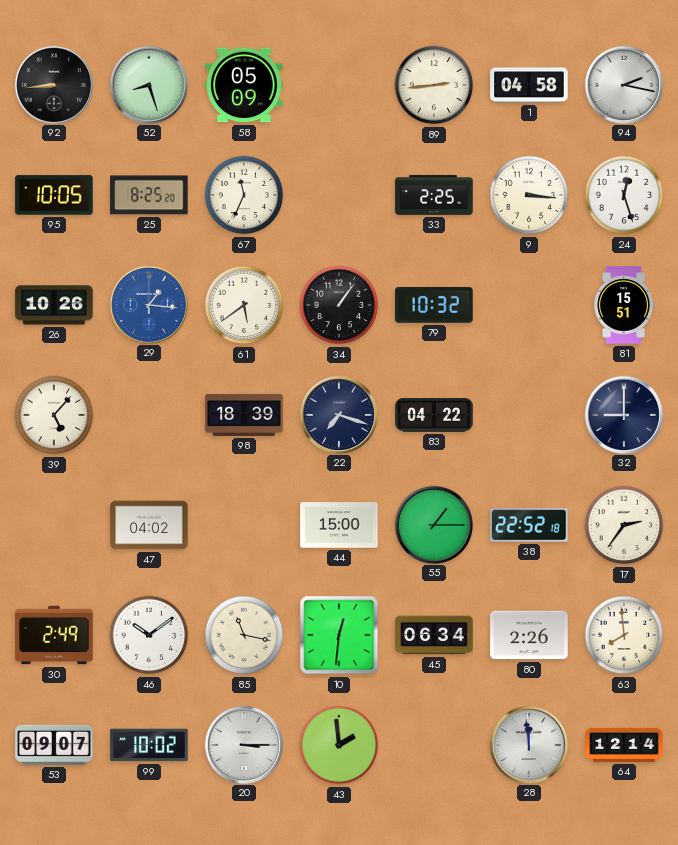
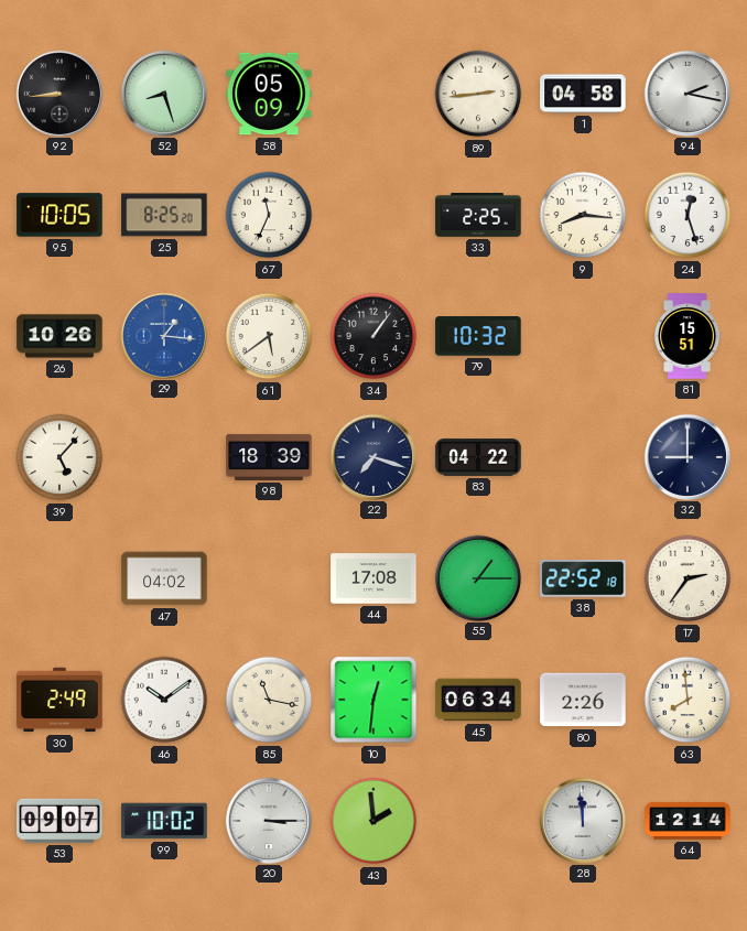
9: 3:16 -> 8:16
44: 15:00 -> 17:08
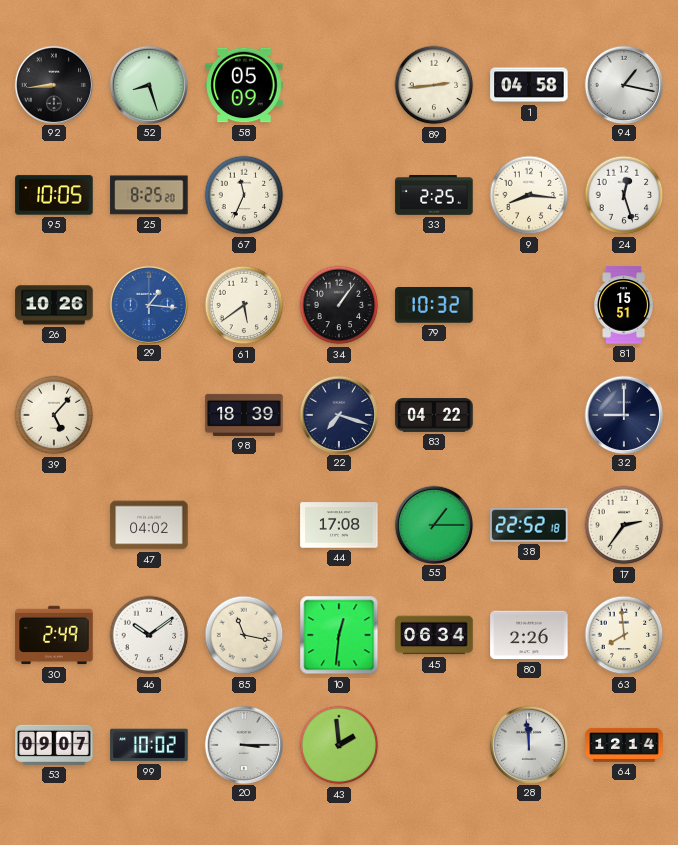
94: 2:17 -> 1:17
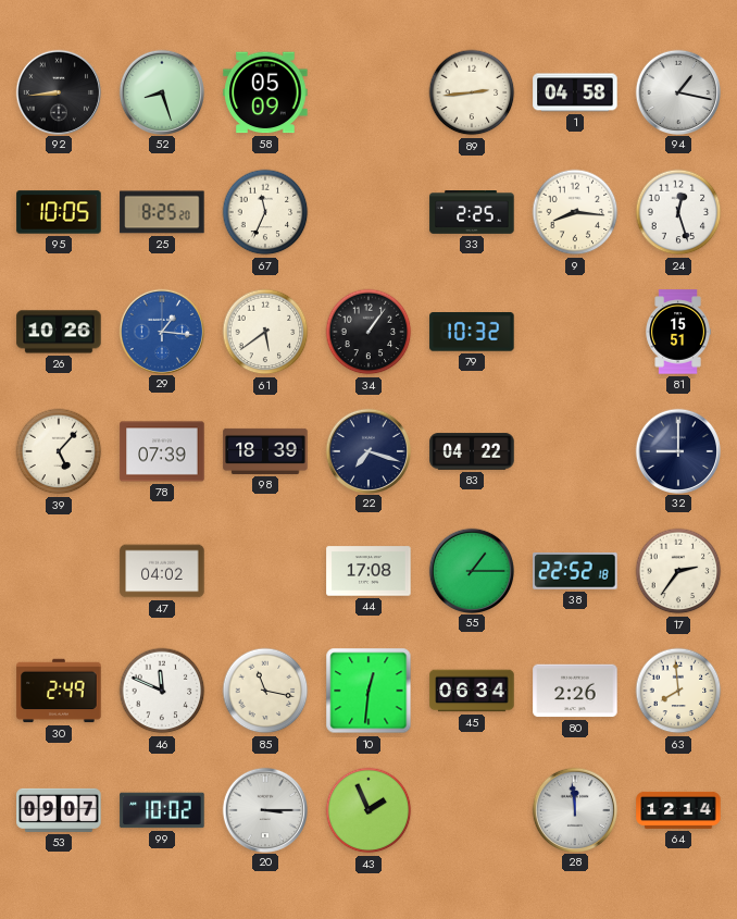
78: none -> 07:39
46: 10:09 -> 11:49
43: 1:59 -> 1:56
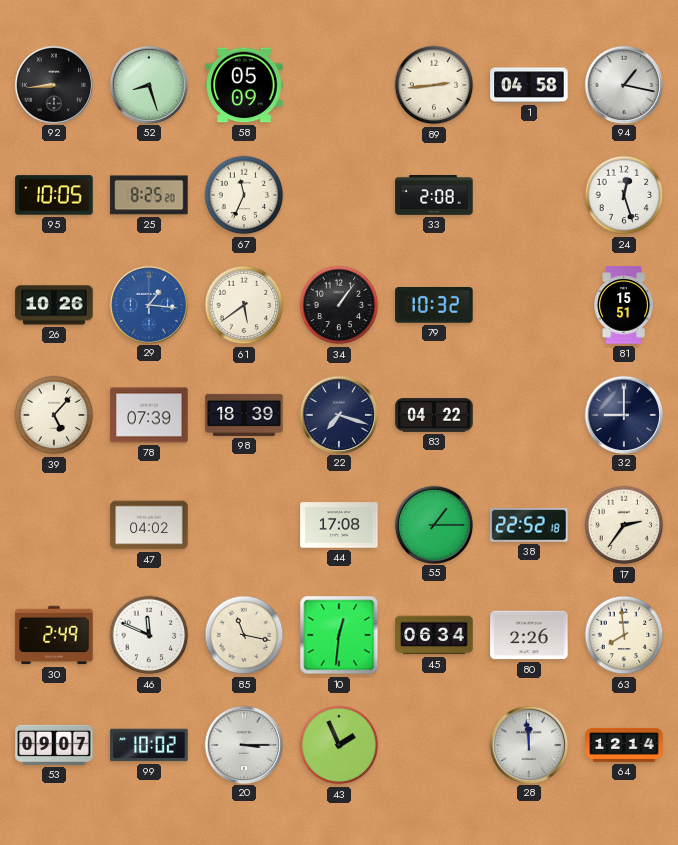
33: 2:25 -> 2:08
9: 8:16 -> none
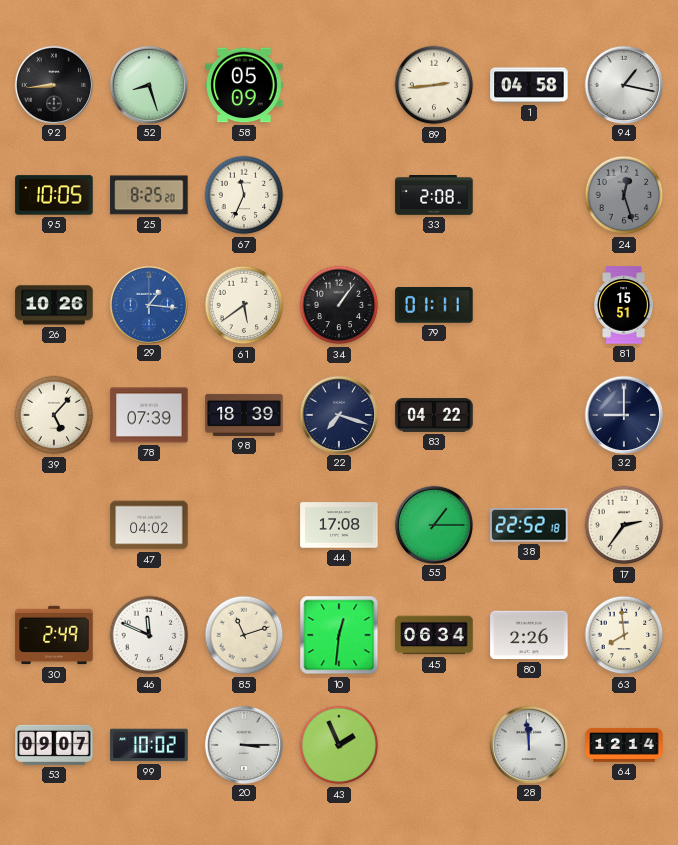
24 dial: white -> grey
79: 10:32 -> 01:11
85: 11:17 -> 11:12
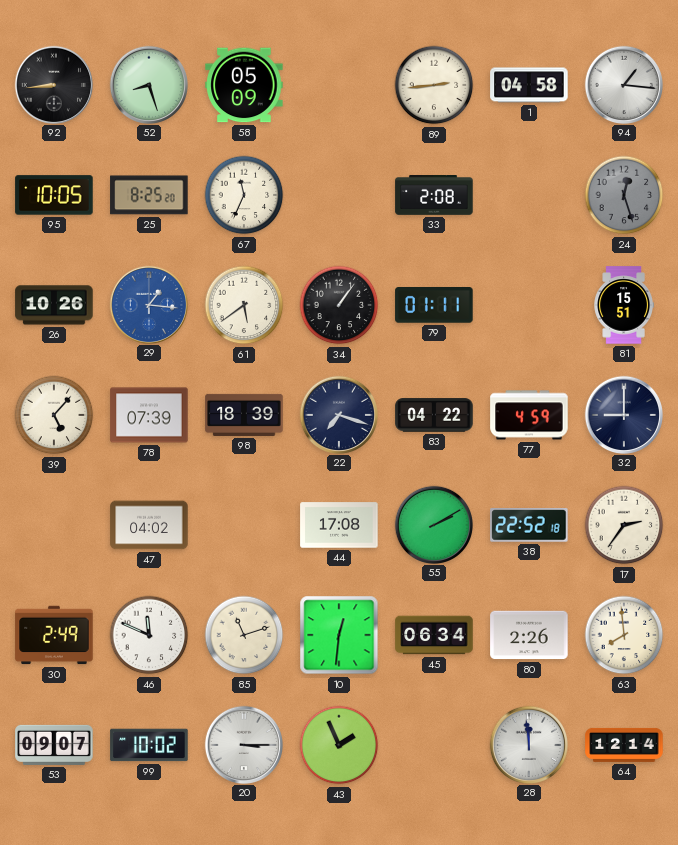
94: 1:17 -> 1:16
77: none -> 4:59
55: 1:15 -> 2:10
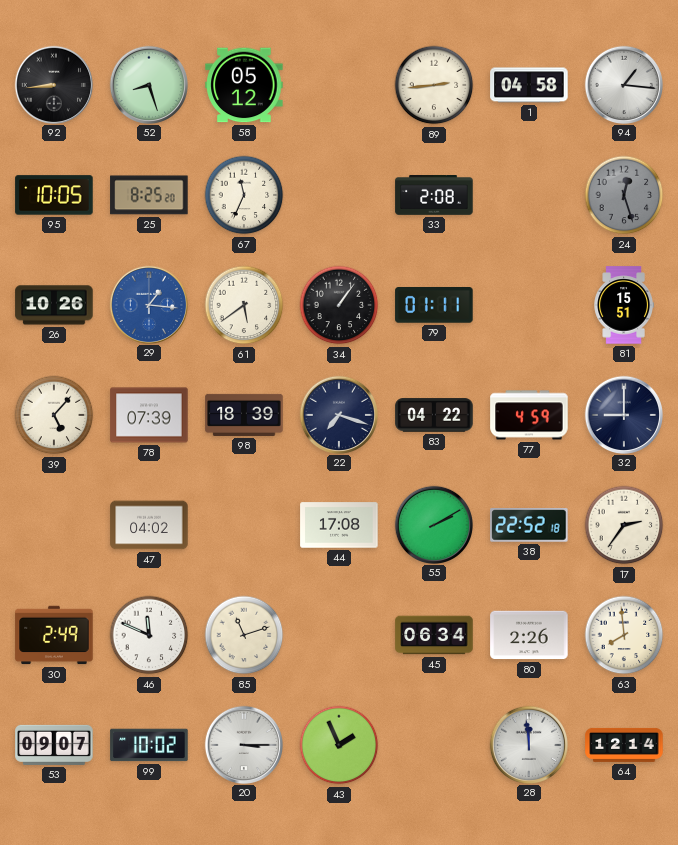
58: 05:09 -> 05:12
10: 12:31 -> none
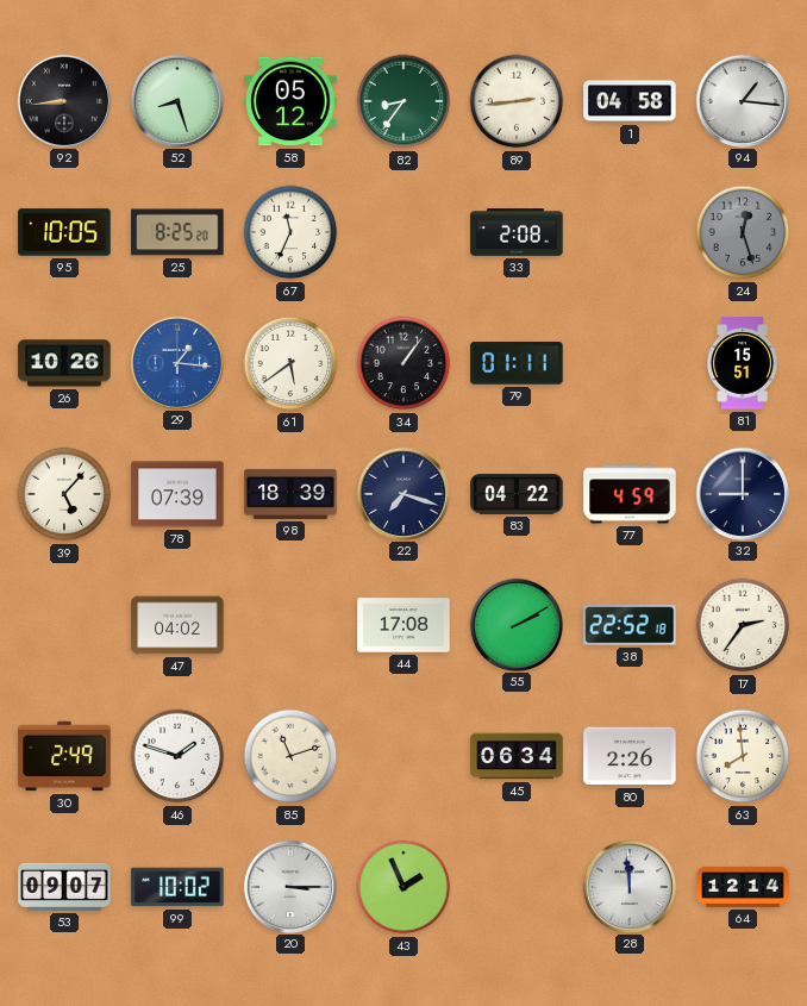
82: none -> 8:36
46: 11:49 -> 1:48
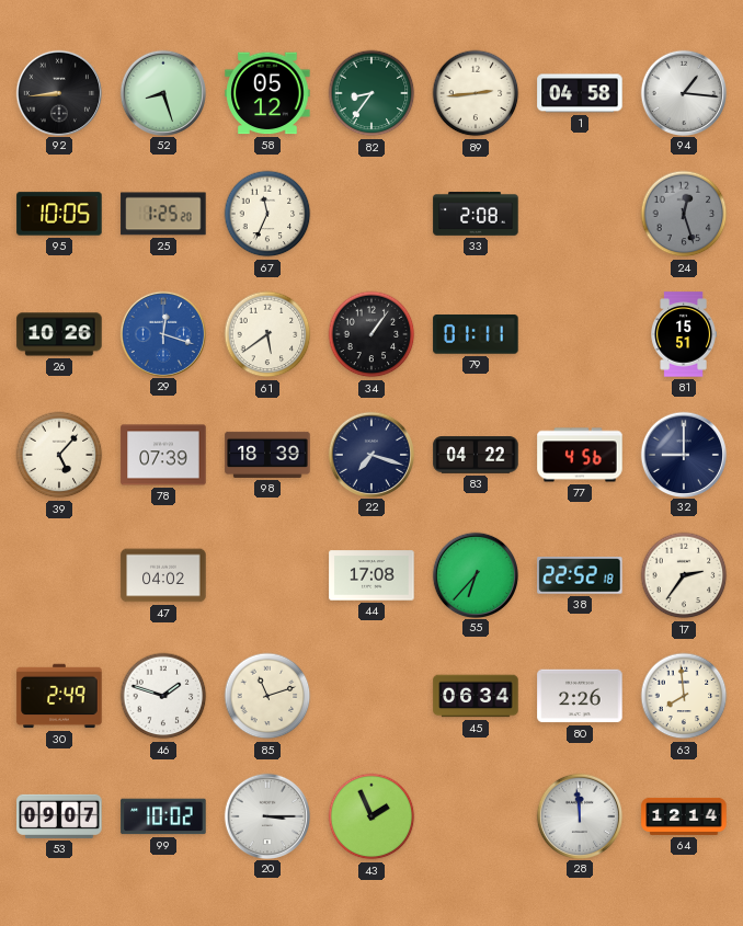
25: 8:25 -> 1:25
29: 1:16 -> 12:18
77: 4:59 -> 4:56
55: 2:10 -> 6:37
